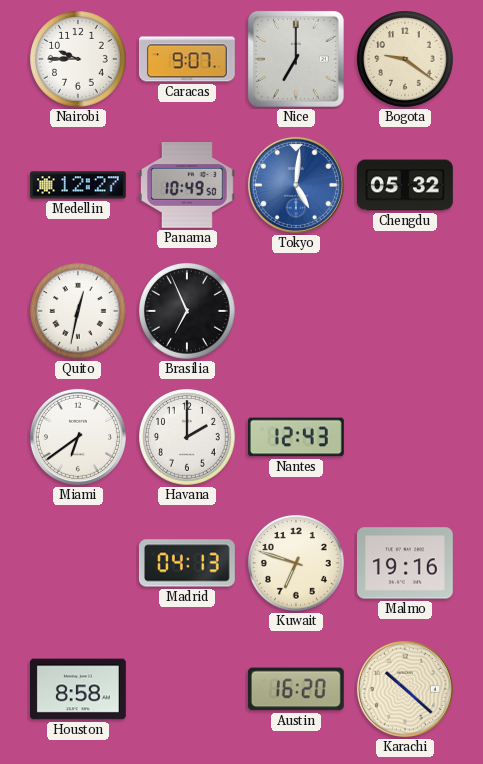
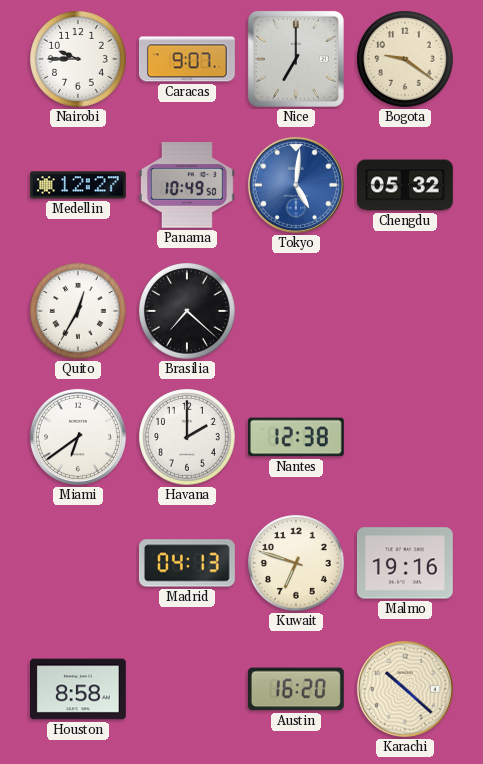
Quito: 12:32 -> 12:35
Brasilia: 6:56 -> 7:22
Nantes: 12:43 -> 12:38
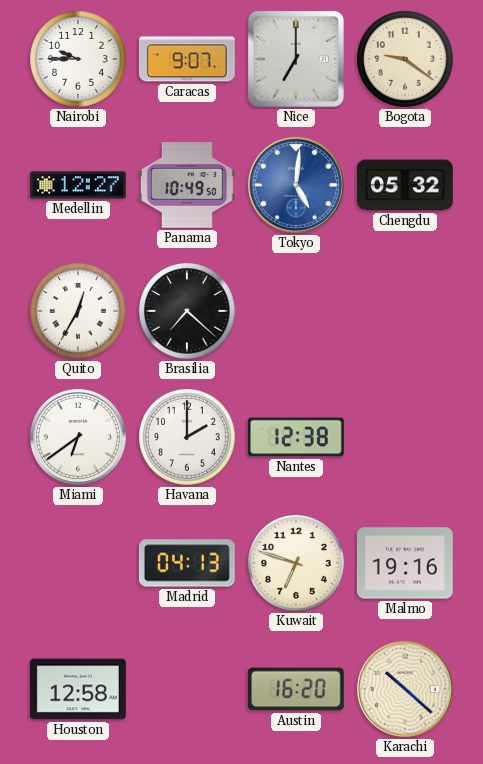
Houston: 8:58 -> 12:58
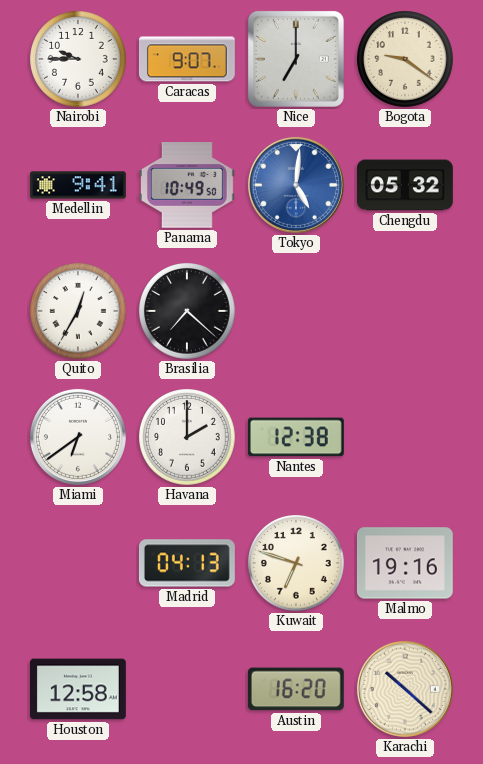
Medellin: 12:27 -> 9:41
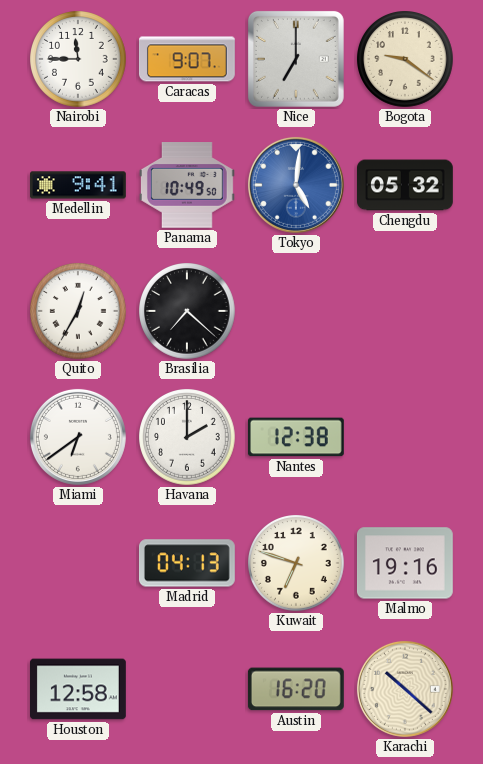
Nairobi: 9:45 -> 11:45
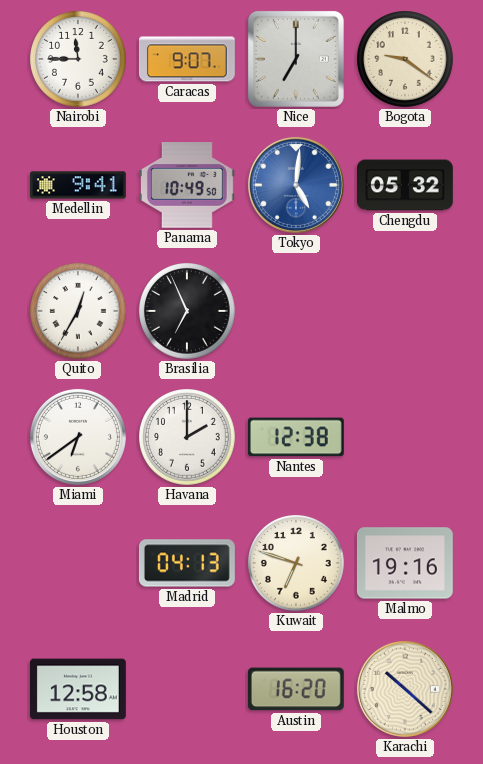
Brasilia: 7:22 -> 6:56
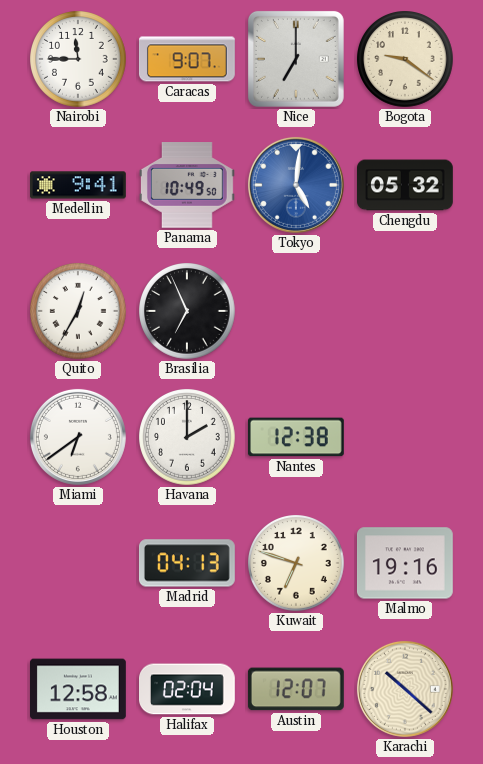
Halifax: none -> 02:04
Austin: 16:20 -> 12:07
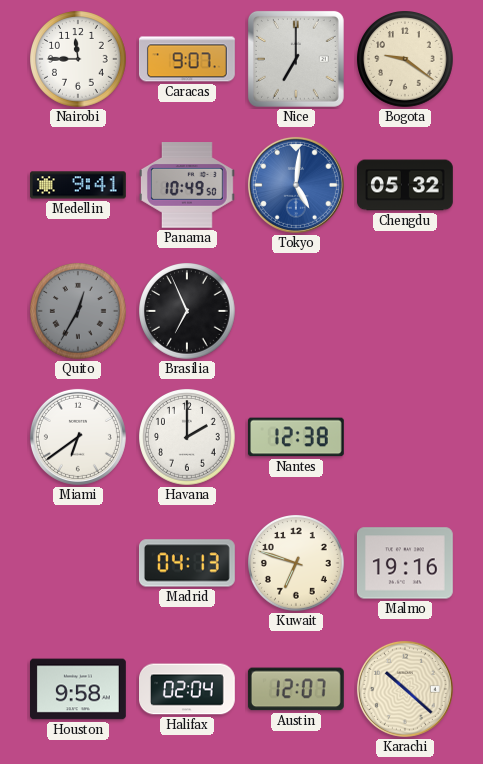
Quito dial: white -> grey
Houston: 12:58 -> 9:58
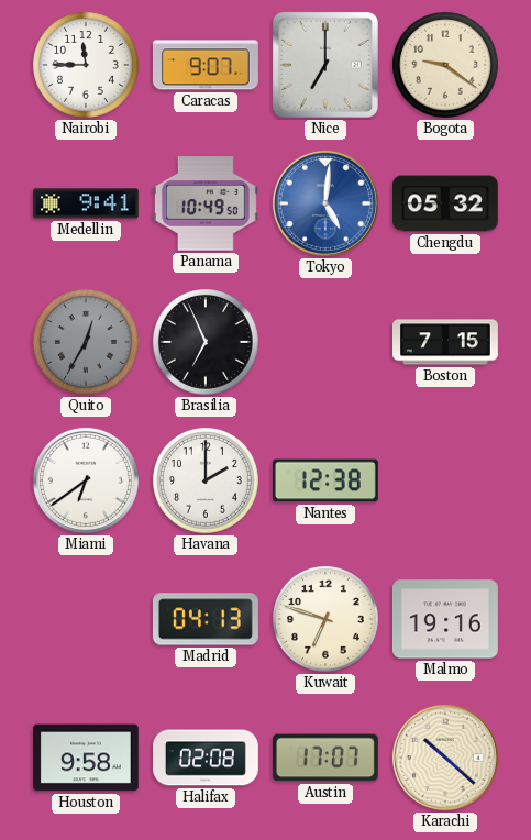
Boston: none -> 7:15
Halifax: 02:04 -> 02:08
Austin: 12:07 -> 17:07
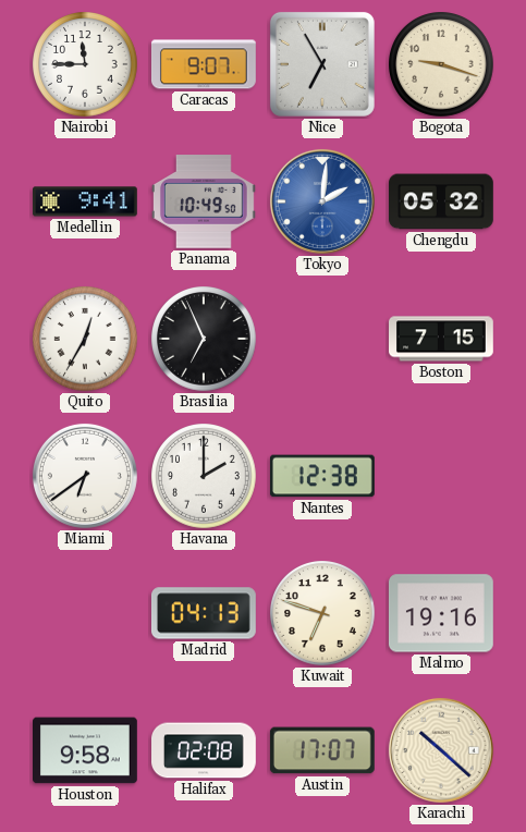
Nice: 7:00 -> 6:55
Bogota: 9:21 -> 9:18
Tokyo: 5:01 -> 2:01
Quito dial: grey -> white
